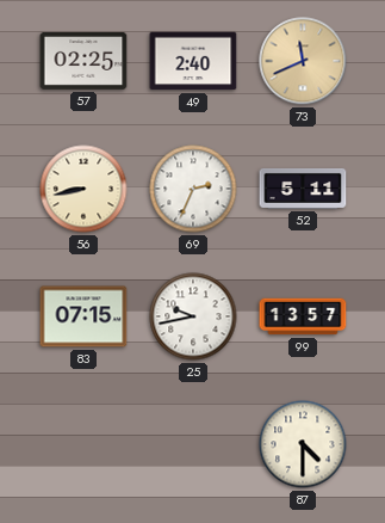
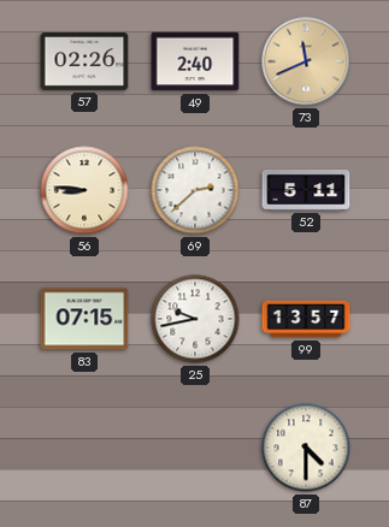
57: 02:25 -> 02:26
56: 8:43 -> 8:46
69: 2:34 -> 2:38
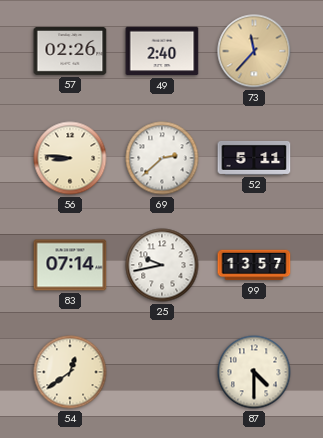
73: 11:41 -> 11:37
83: 07:15 -> 07:14
54: none -> 12:39
